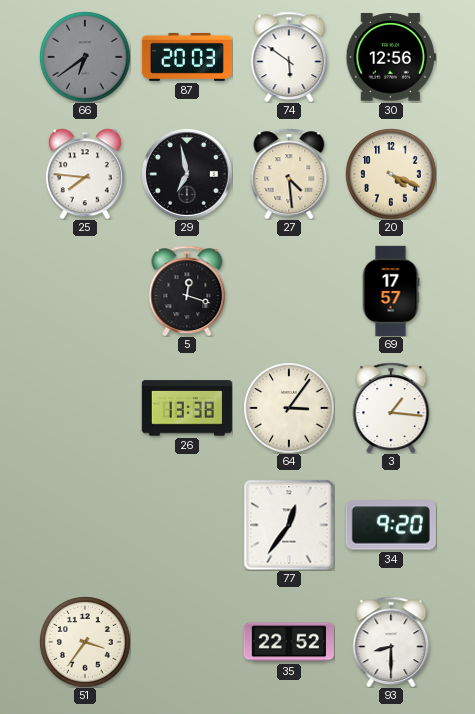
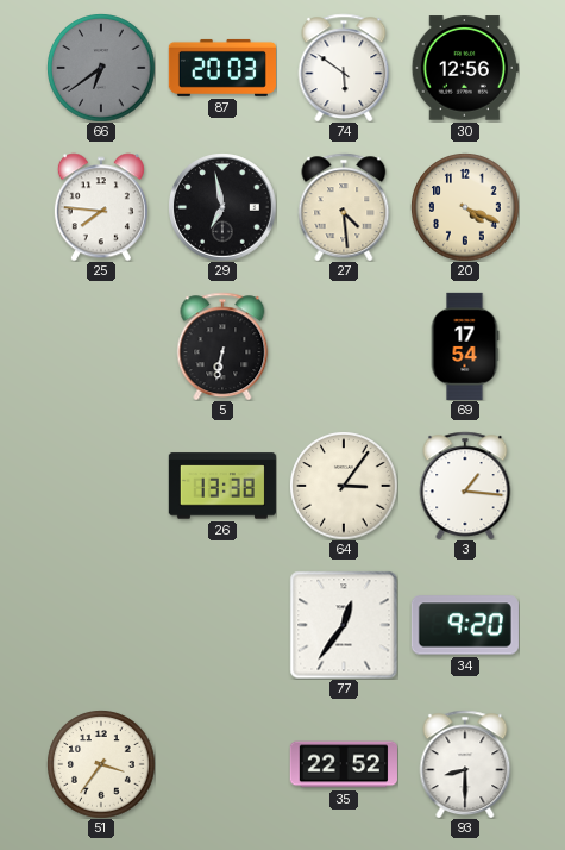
5: 12:18 -> 6:32
69: 17:57 -> 17:54
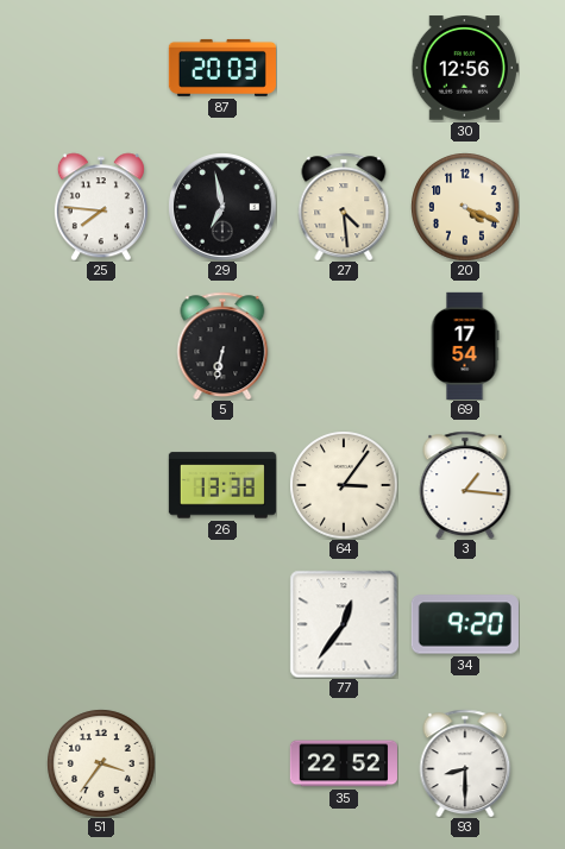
66: 6:39 -> none
74: 5:51 -> none
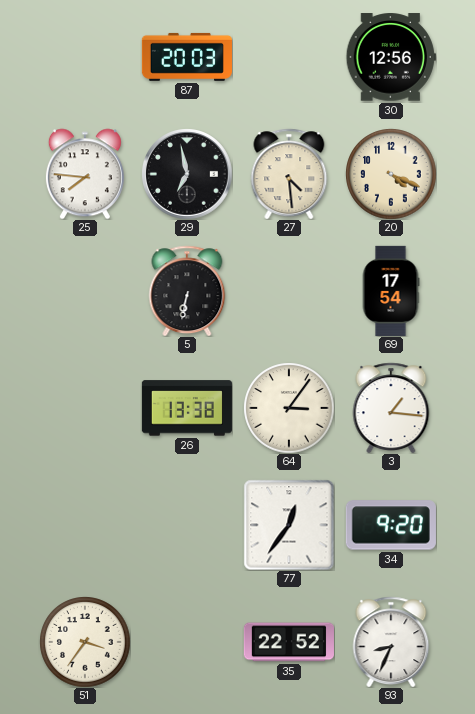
93: 8:30 -> 8:34
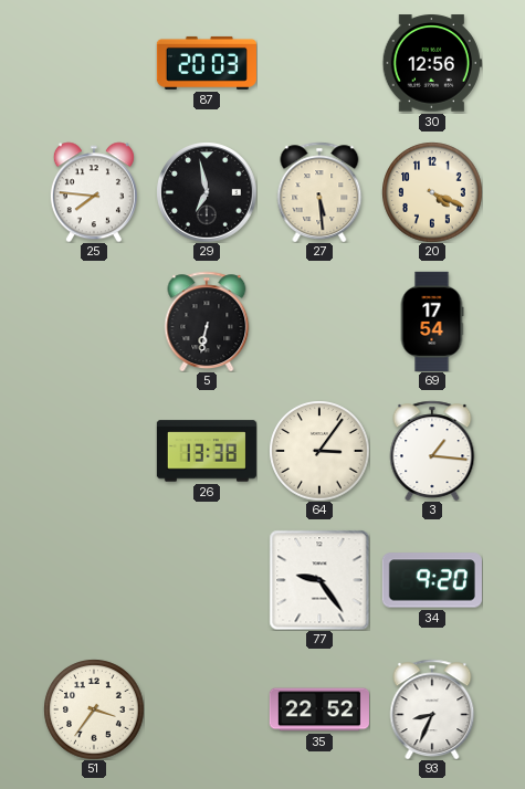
27: 4:29 -> 5:29
77: 12:36 -> 9:24
